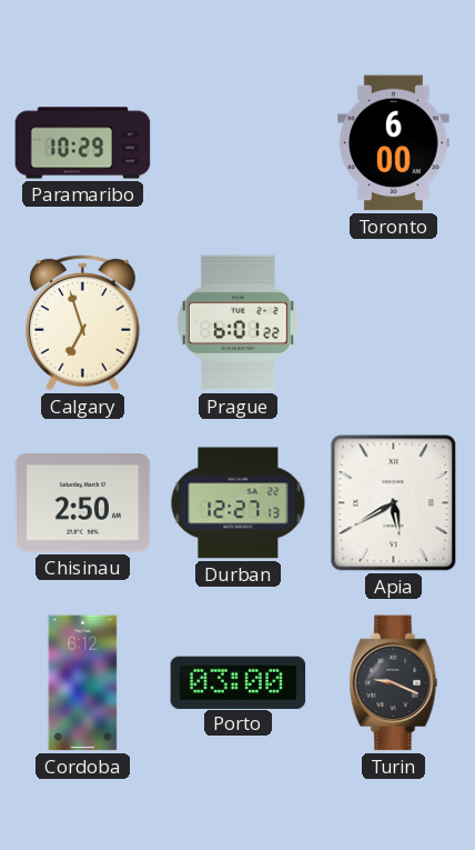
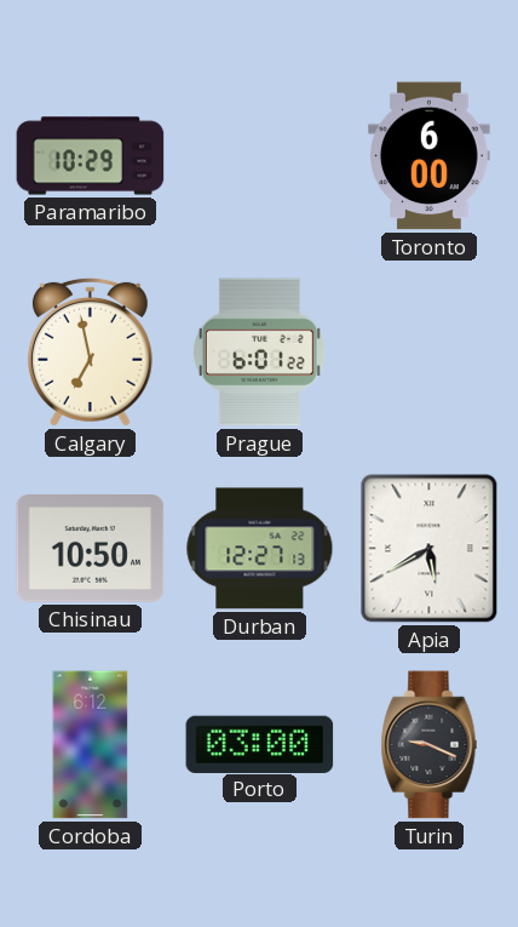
Calgary: 6:57 -> 6:58
Chisinau: 2:50 -> 10:50
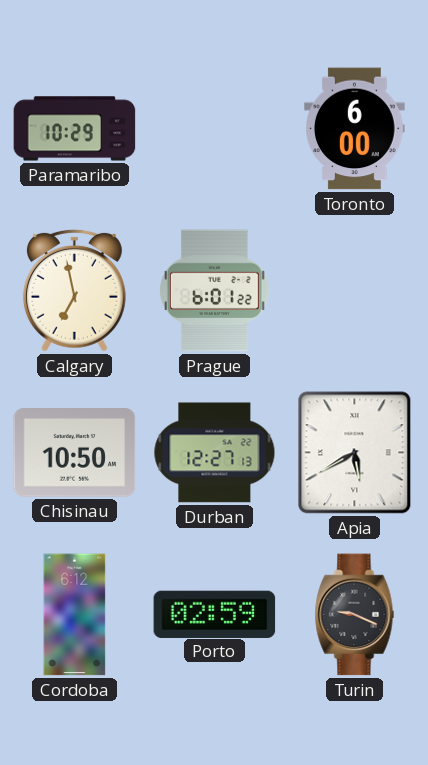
Porto: 03:00 -> 02:59
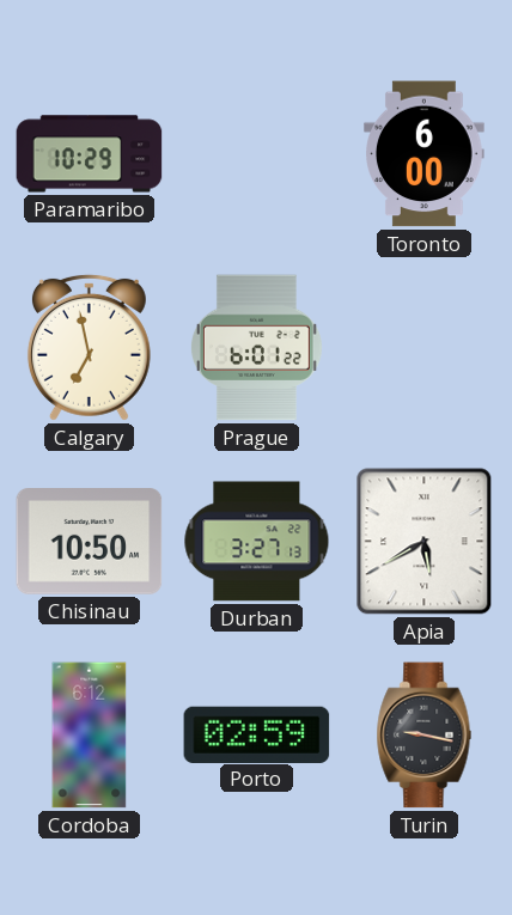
Durban: 12:27 -> 3:27
Turin: 9:19 -> 9:17
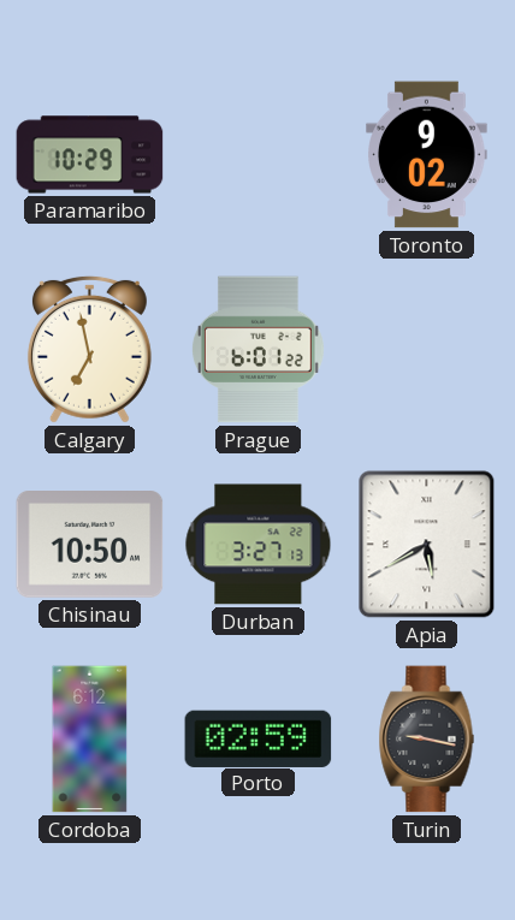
Toronto: 6:00 -> 9:02
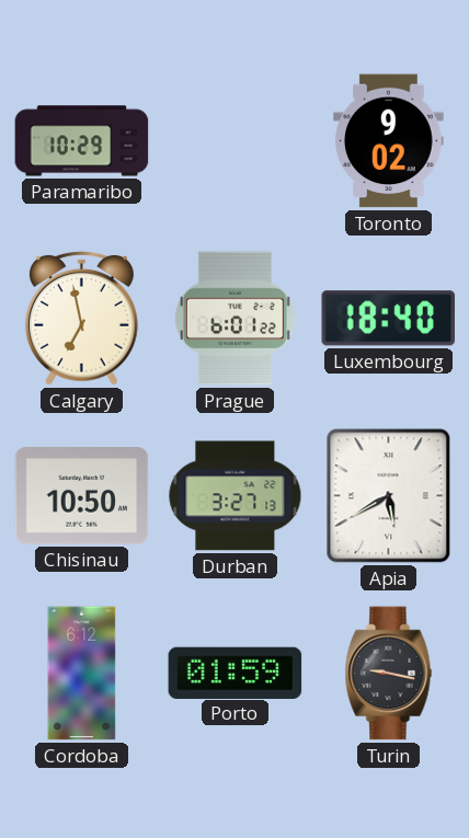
Luxembourg: none -> 18:40
Porto: 02:59 -> 01:59
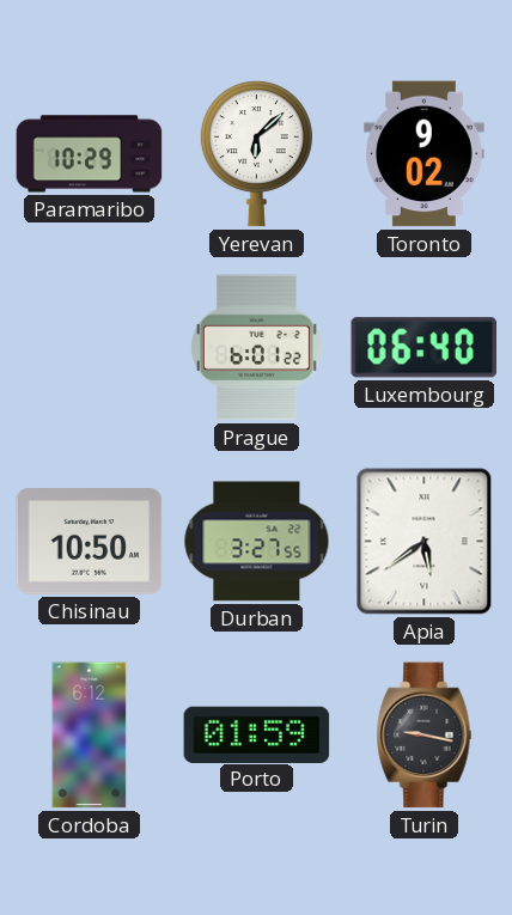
Yerevan: none -> 6:08
Calgary: 6:58 -> none
Luxembourg: 18:40 -> 06:40
Durban: 3:27:13 -> 3:27:55
Apia: 5:40 -> 5:39
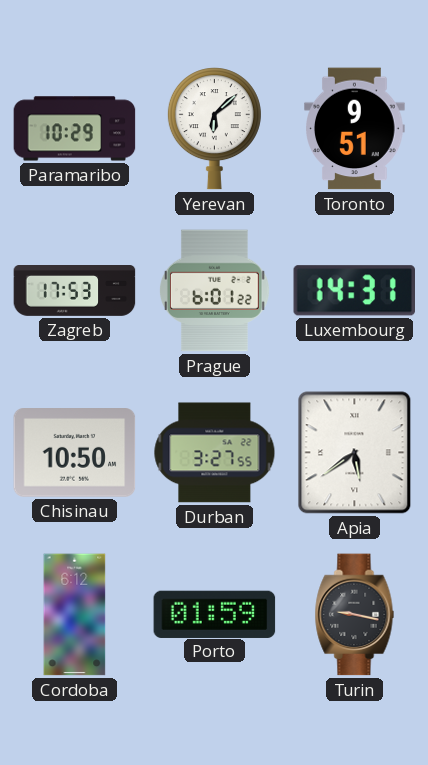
Toronto: 9:02 -> 9:51
Zagreb: none -> 17:53
Luxembourg: 06:40 -> 14:31
